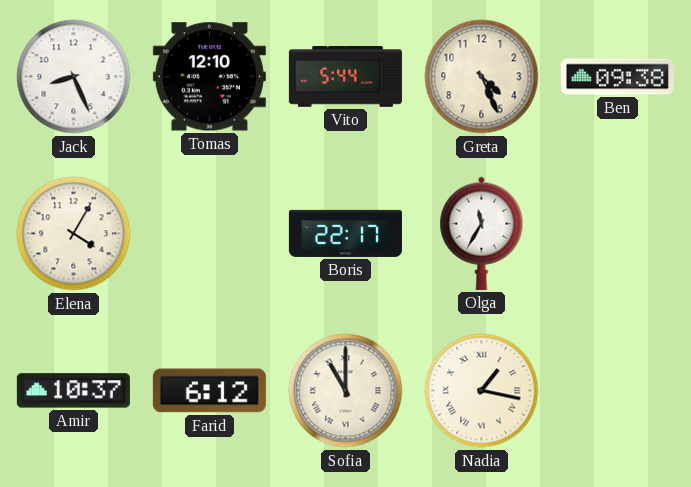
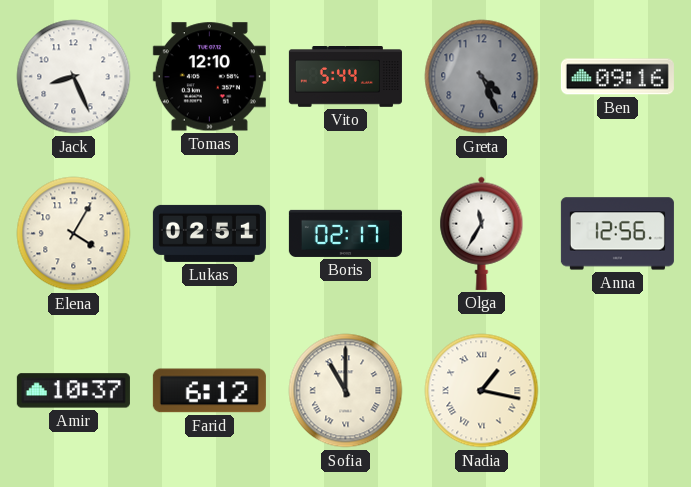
Greta dial: cream -> grey
Ben: 09:38 -> 09:16
Lukas: none -> 02:51
Boris: 22:17 -> 02:17
Anna: none -> 12:56
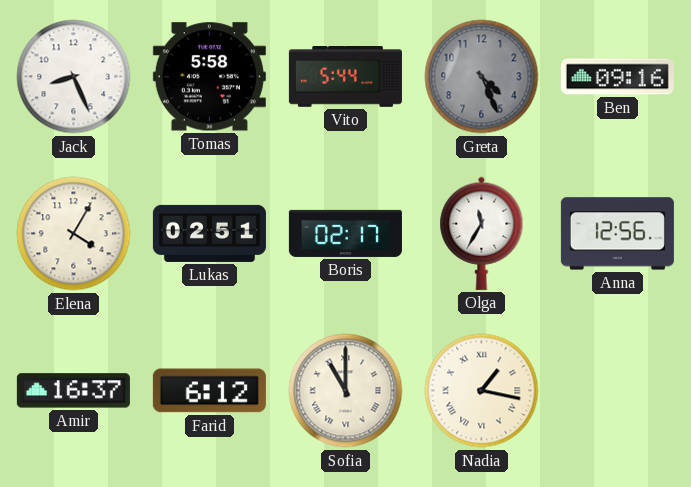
Tomas: 12:10 -> 5:58
Amir: 10:37 -> 16:37
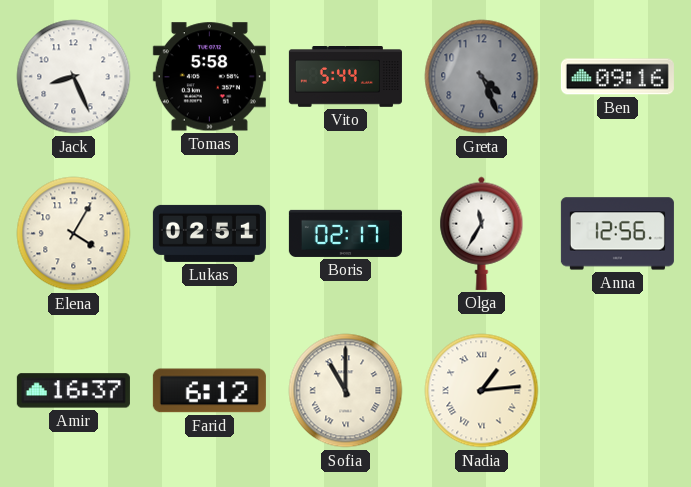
Nadia: 1:17 -> 1:14
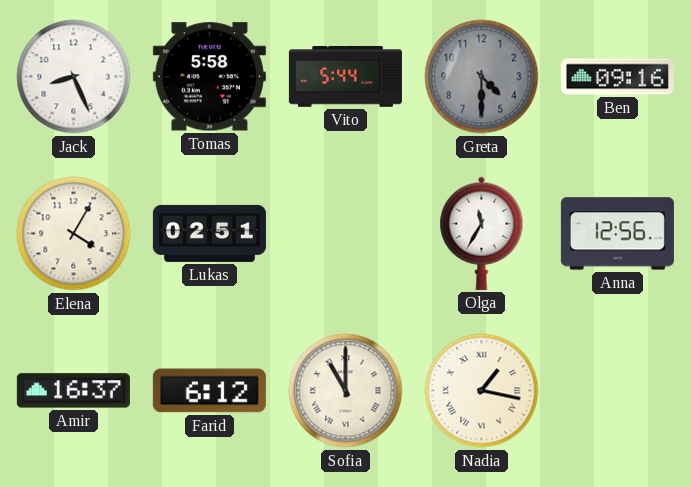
Greta: 4:26 -> 4:30
Boris: 02:17 -> none
Nadia: 1:14 -> 1:17
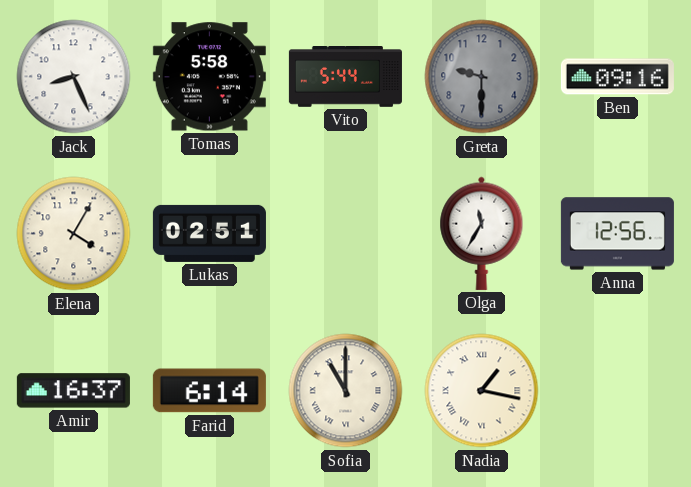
Greta: 4:30 -> 9:30
Farid: 6:12 -> 6:14
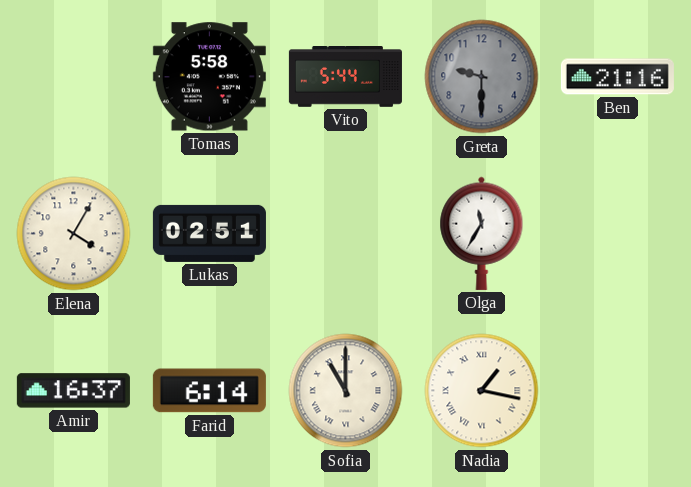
Jack: 8:26 -> none
Ben: 09:16 -> 21:16
Anna: 12:56 -> none
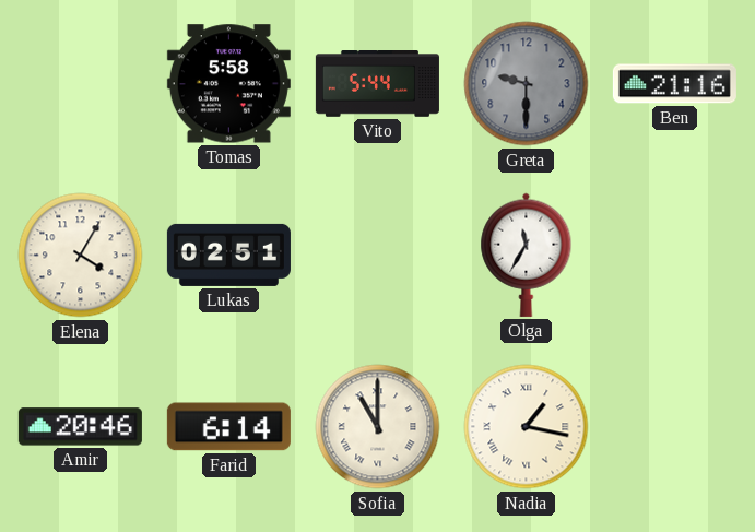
Amir: 16:37 -> 20:46
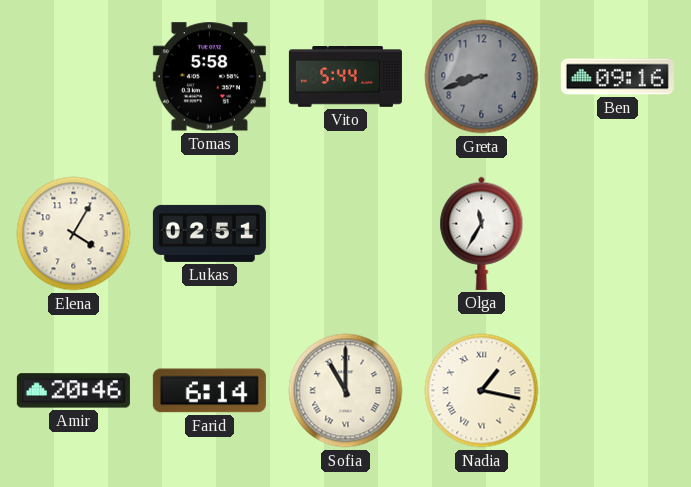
Greta: 9:30 -> 8:42
Ben: 21:16 -> 09:16
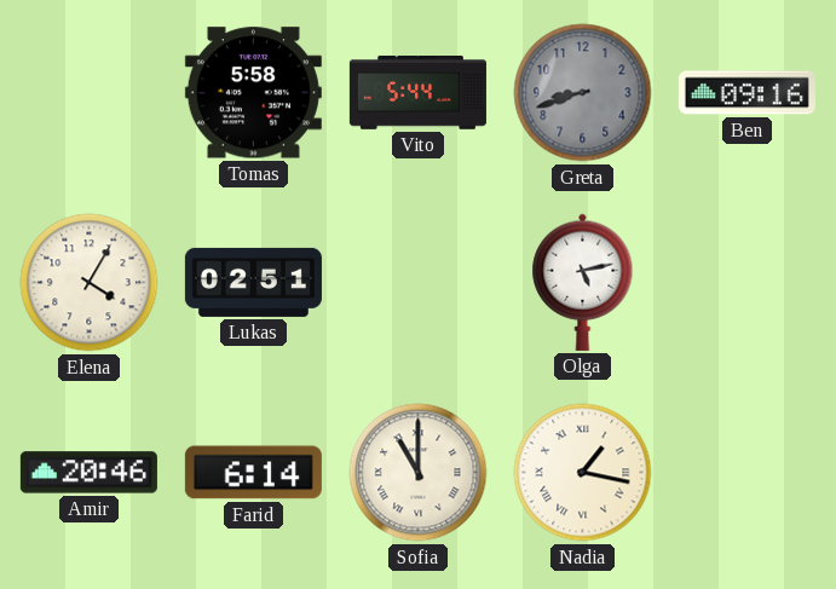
Olga: 11:35 -> 5:13
